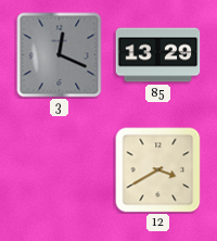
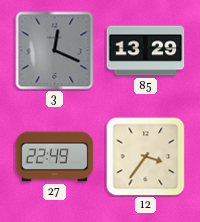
27: none -> 22:49
12: 3:40 -> 3:36
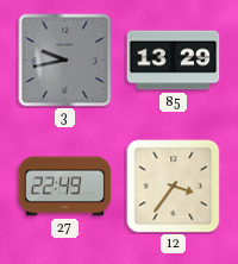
3: 12:19 -> 9:43
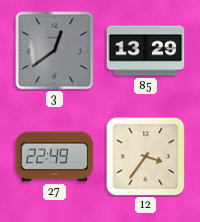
3: 9:43 -> 12:39
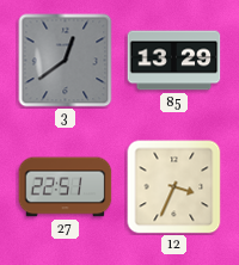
27: 22:49 -> 22:51
12: 3:36 -> 3:34
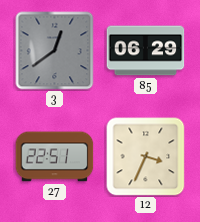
85: 13:29 -> 06:29
